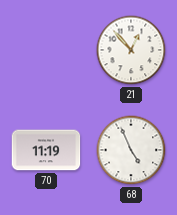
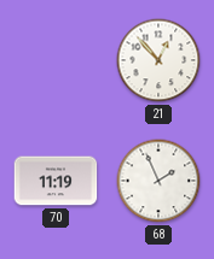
68: 4:56 -> 1:56
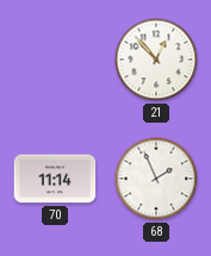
70: 11:19 -> 11:14
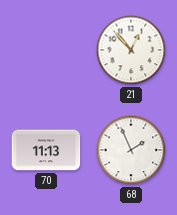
70: 11:14 -> 11:13
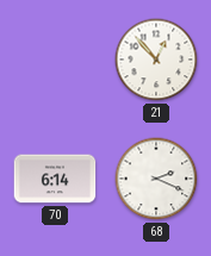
70: 11:13 -> 6:14
68: 1:56 -> 2:19
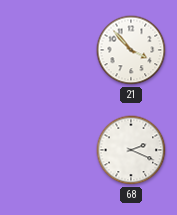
21: 12:53 -> 3:53
70: 6:14 -> none
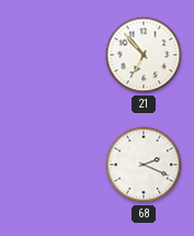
21: 3:53 -> 6:53
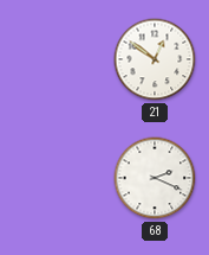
21: 6:53 -> 12:51
